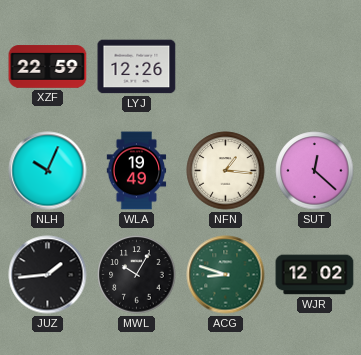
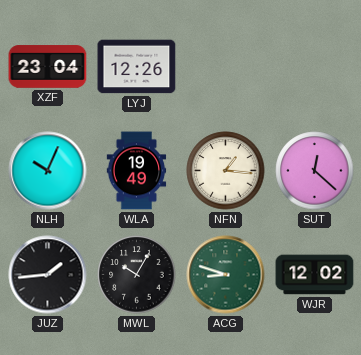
XZF: 22:59 -> 23:04
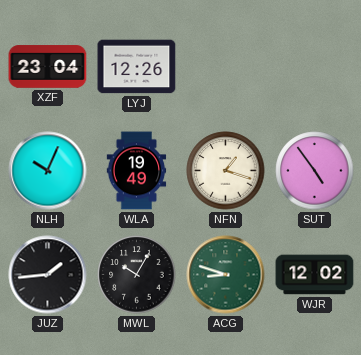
NFN: 1:16 -> 1:18
SUT: 12:22 -> 4:54
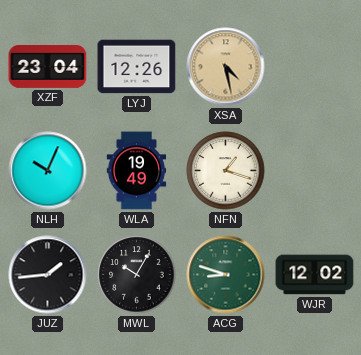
XSA: none -> 4:28
SUT: 4:54 -> none
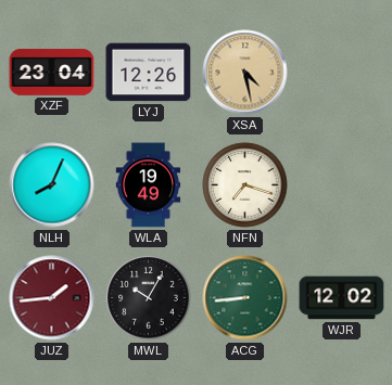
NLH: 10:04 -> 8:04
NFN: 1:18 -> 7:18
JUZ dial: black -> burgundy
ACG: 8:48 -> 8:44
